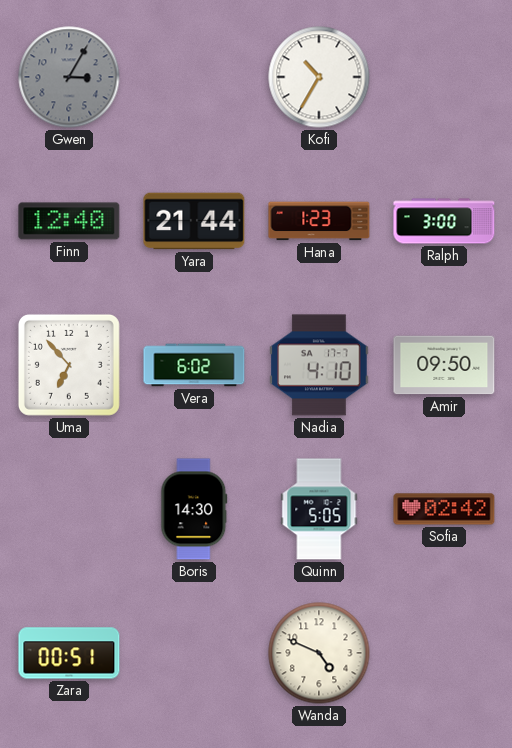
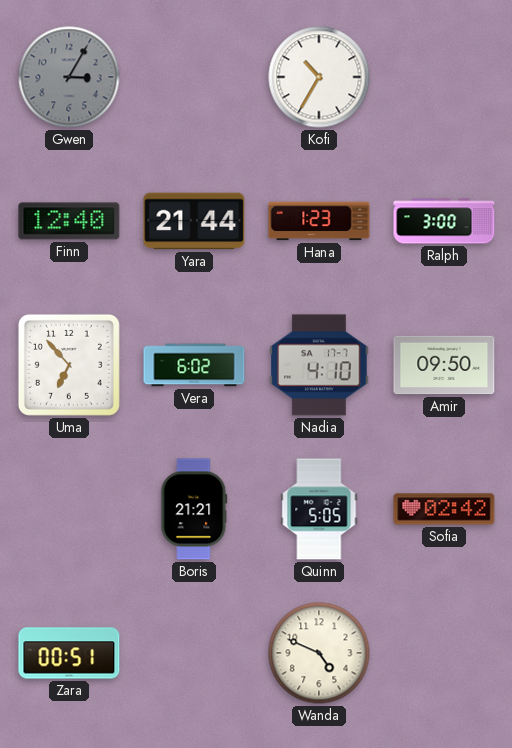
Boris: 14:30 -> 21:21
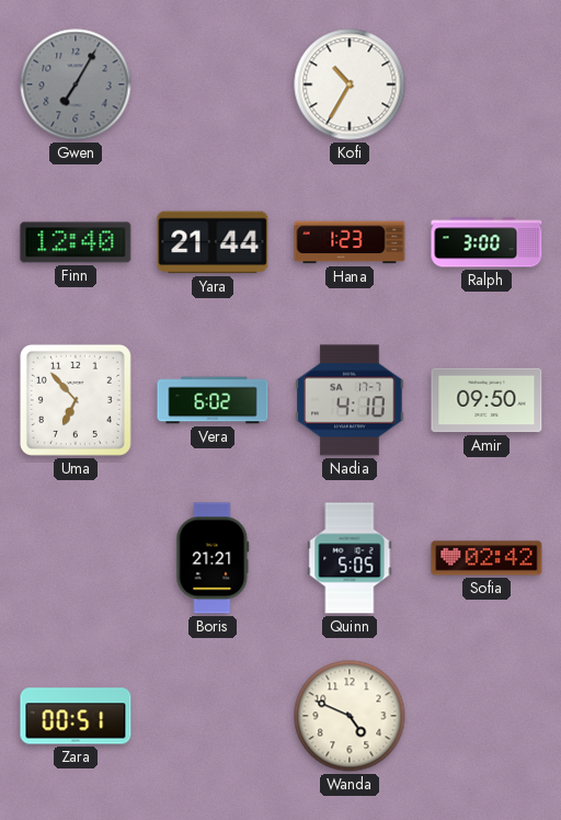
Gwen: 3:05 -> 7:05
